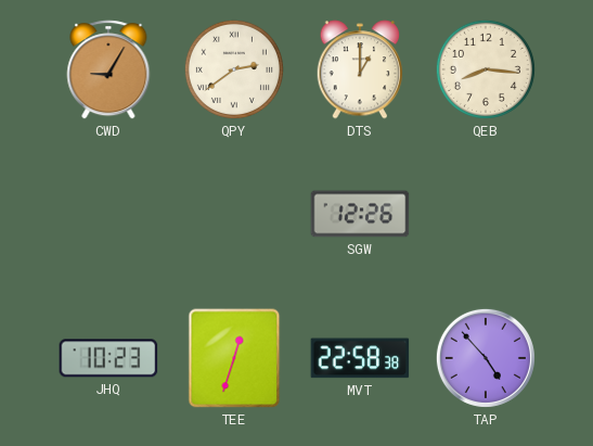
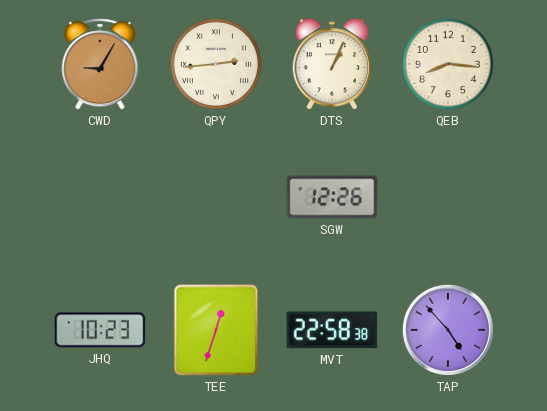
QPY: 2:39 -> 2:44
DTS: 1:00 -> 1:04
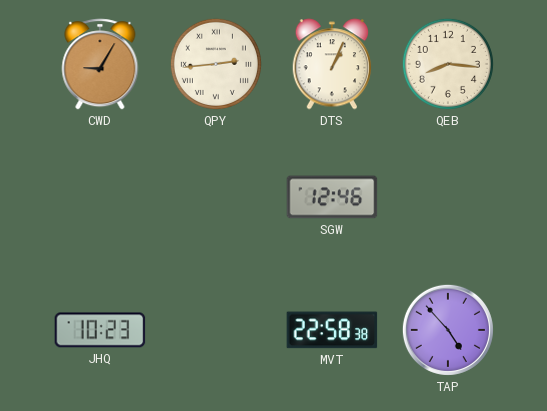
SGW: 12:26 -> 12:46
TEE: 12:33 -> none
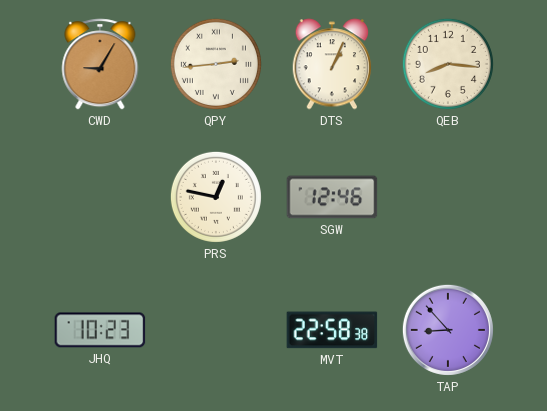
PRS: none -> 12:47
TAP: 4:53 -> 8:53
